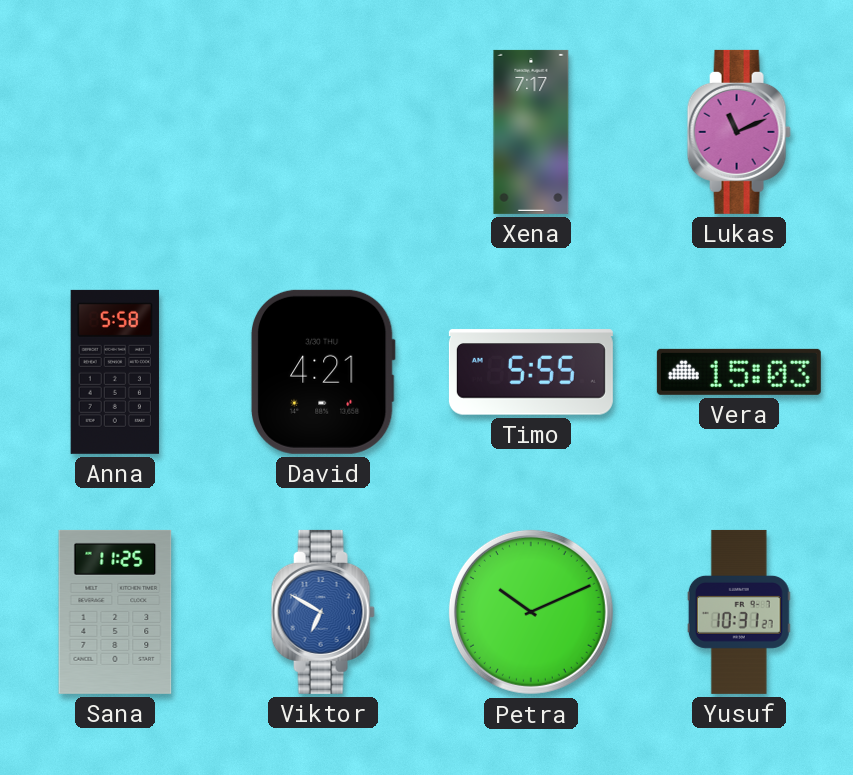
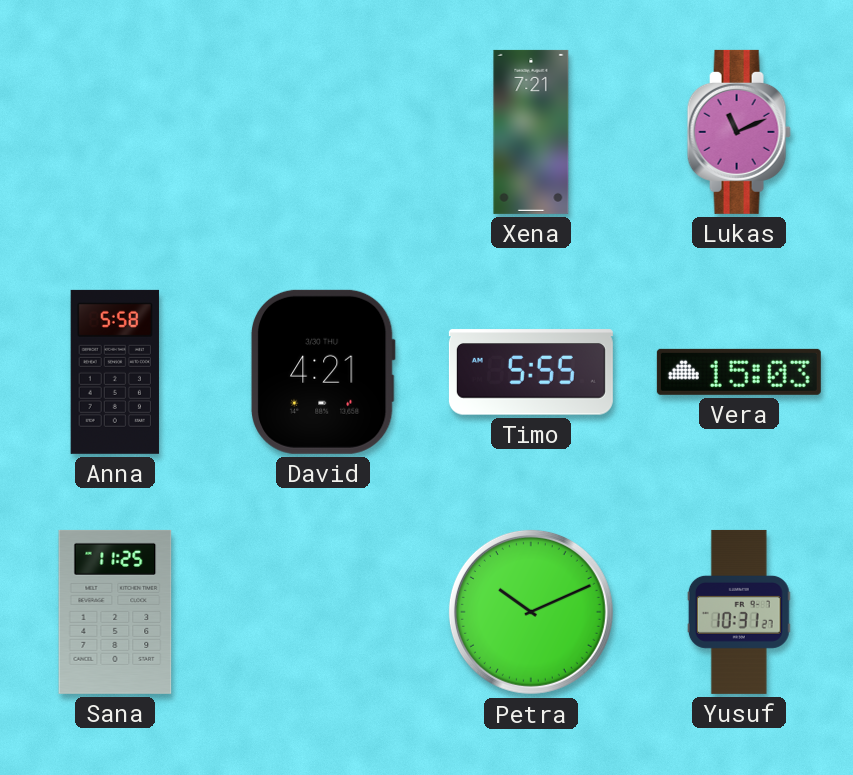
Xena: 7:17 -> 7:21
Viktor: 6:50 -> none
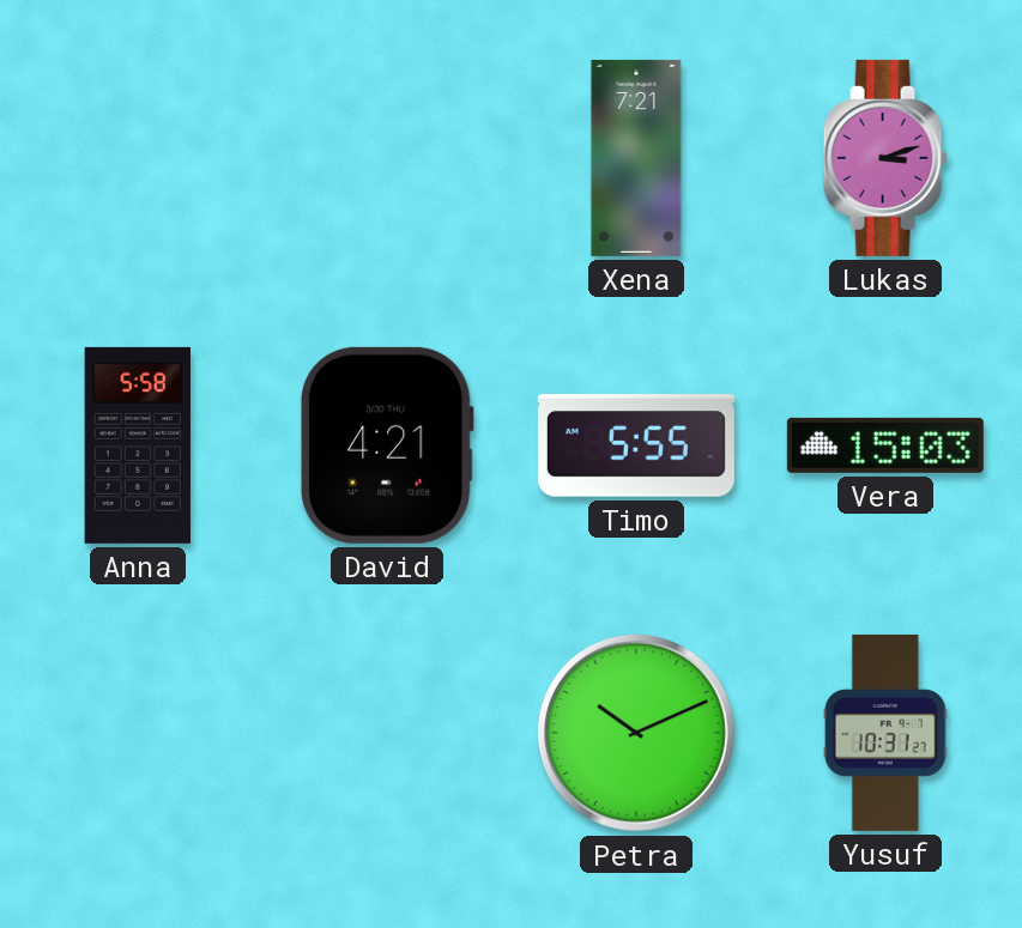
Lukas: 11:11 -> 3:12
Sana: 11:25 -> none
